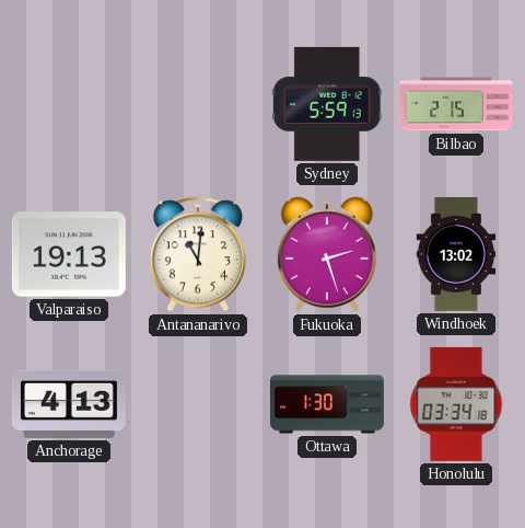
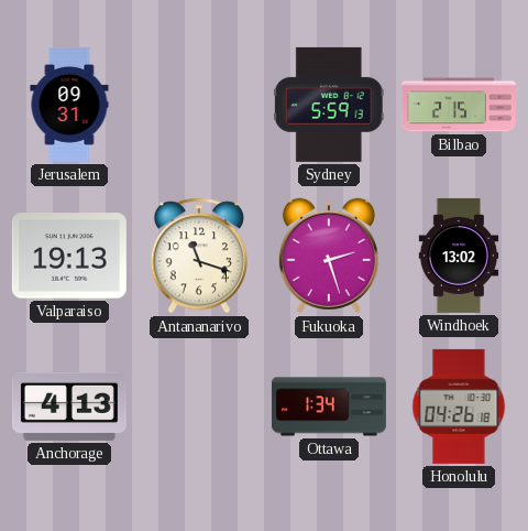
Jerusalem: none -> 09:31
Antananarivo: 11:01 -> 11:18
Ottawa: 1:30 -> 1:34
Honolulu: 03:34 -> 04:26
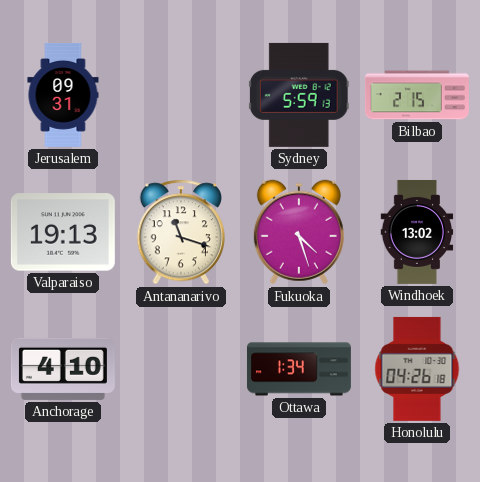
Fukuoka: 2:27 -> 4:27
Anchorage: 4:13 -> 4:10
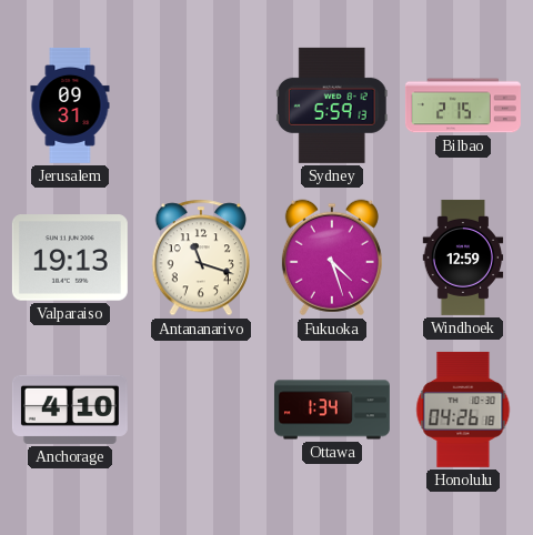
Windhoek: 13:02 -> 12:59
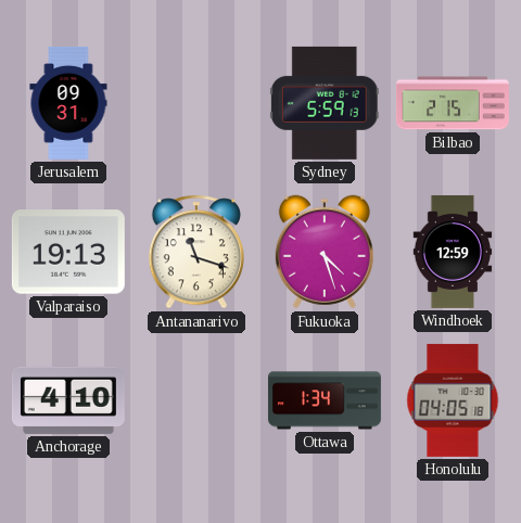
Honolulu: 04:26 -> 04:05
